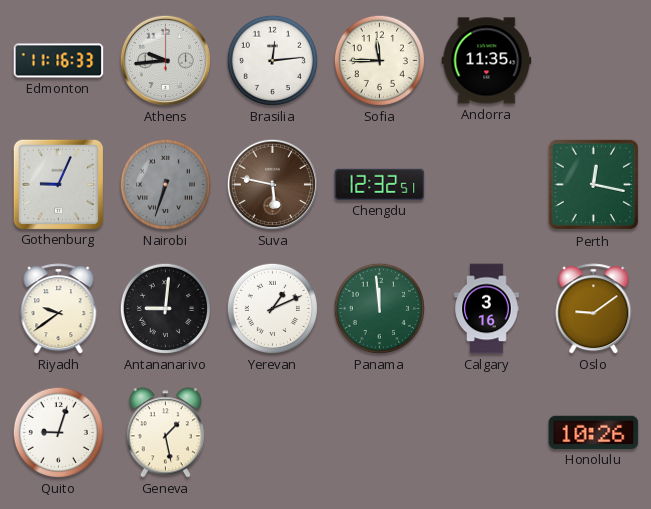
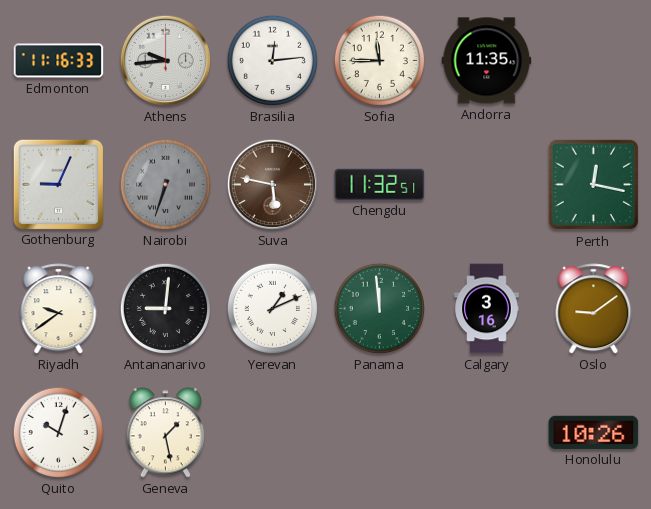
Chengdu: 12:32 -> 11:32
Quito: 9:03 -> 10:03
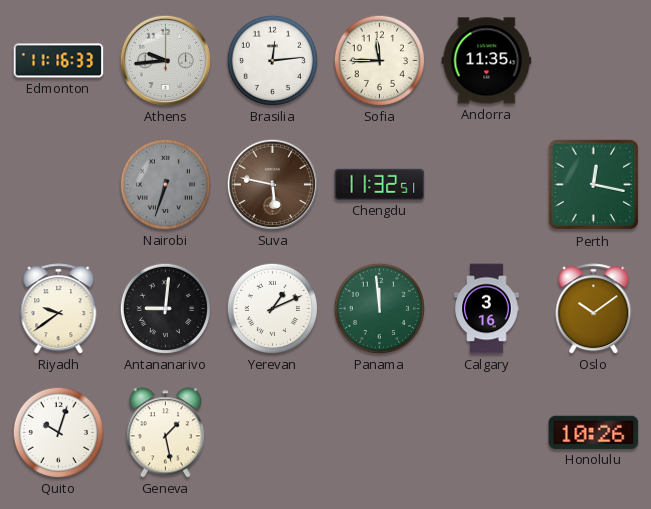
Gothenburg: 9:04 -> none
Oslo: 9:09 -> 10:09
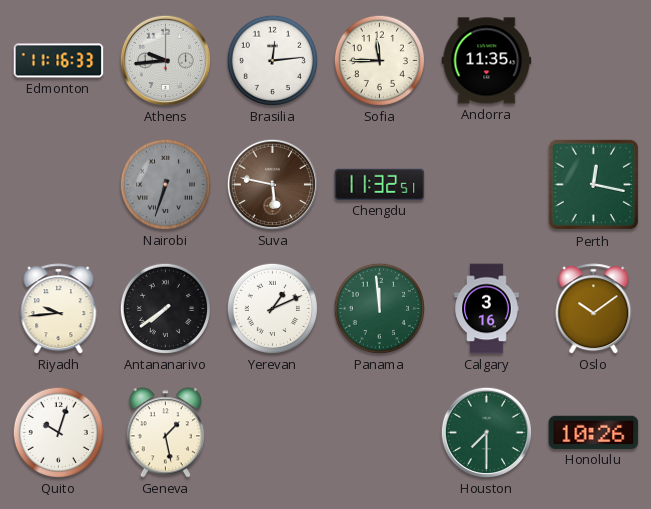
Riyadh: 9:39 -> 9:44
Antananarivo: 9:01 -> 7:39
Houston: none -> 7:30
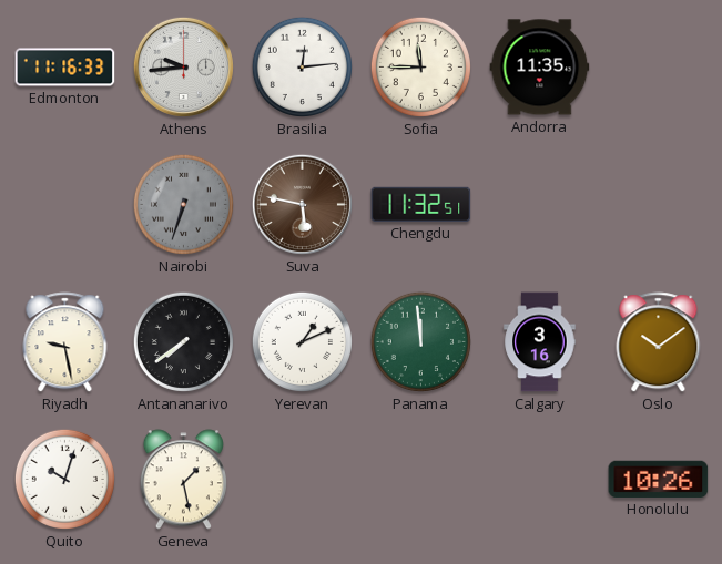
Perth: 12:17 -> none
Riyadh: 9:44 -> 9:28
Houston: 7:30 -> none
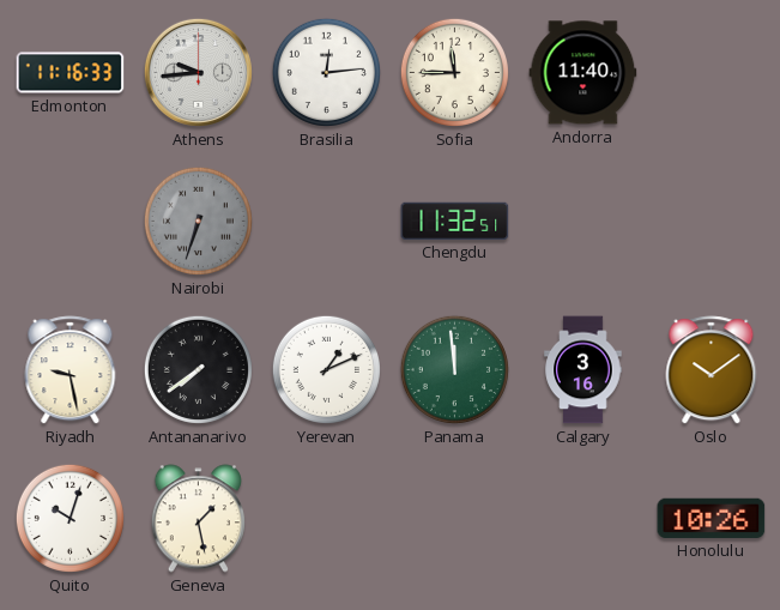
Andorra: 11:35 -> 11:40
Suva: 5:47 -> none
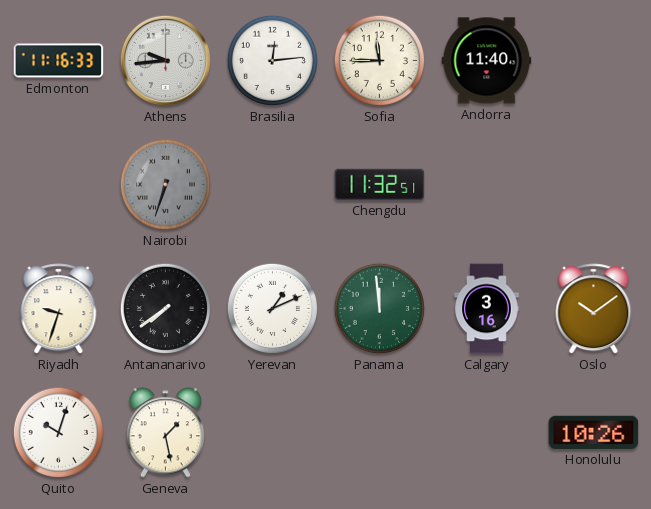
Riyadh: 9:28 -> 9:33
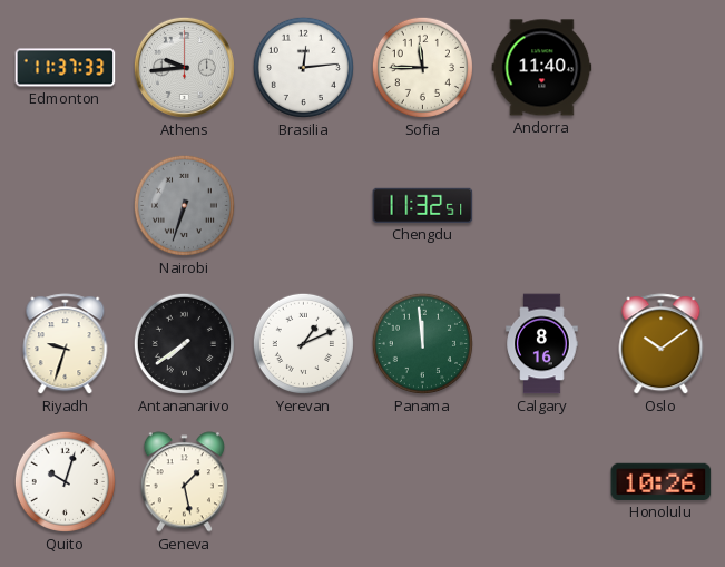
Edmonton: 11:16 -> 11:37
Calgary: 3:16 -> 8:16
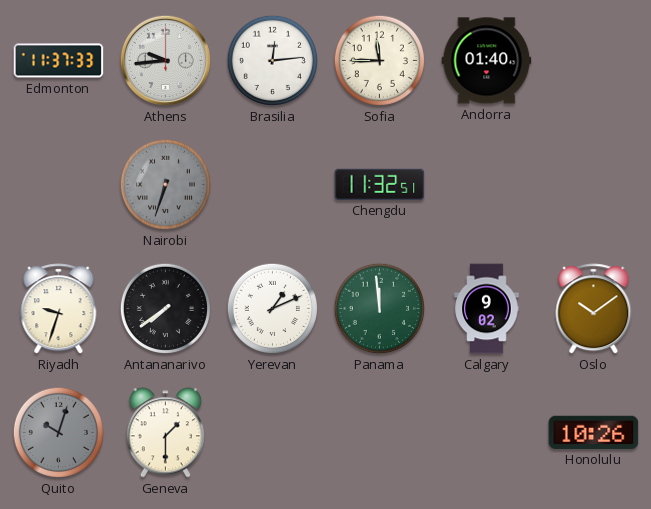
Andorra: 11:40 -> 01:40
Calgary: 8:16 -> 9:02
Quito dial: white -> grey
Geneva: 1:28 -> 1:30
